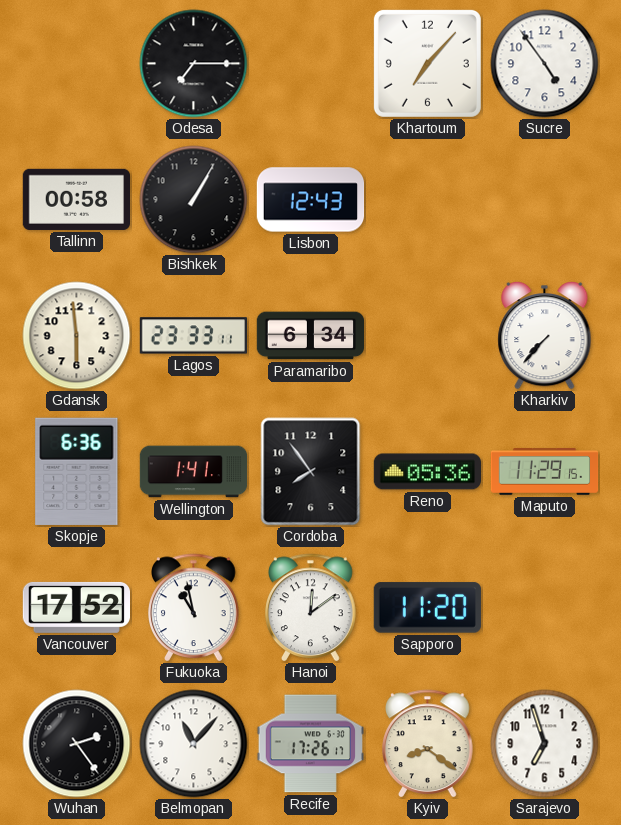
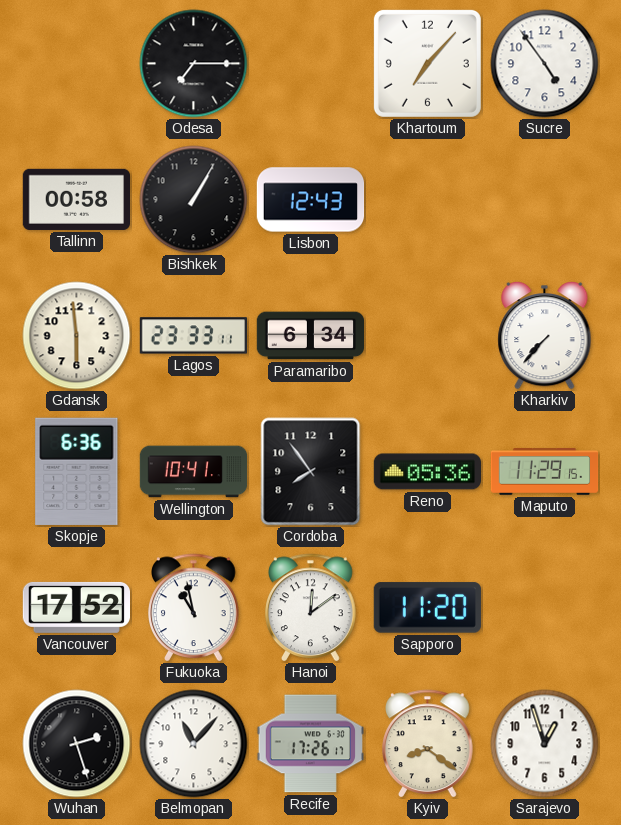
Wellington: 1:41 -> 10:41
Wuhan: 2:24 -> 2:27
Sarajevo: 6:57 -> 12:57
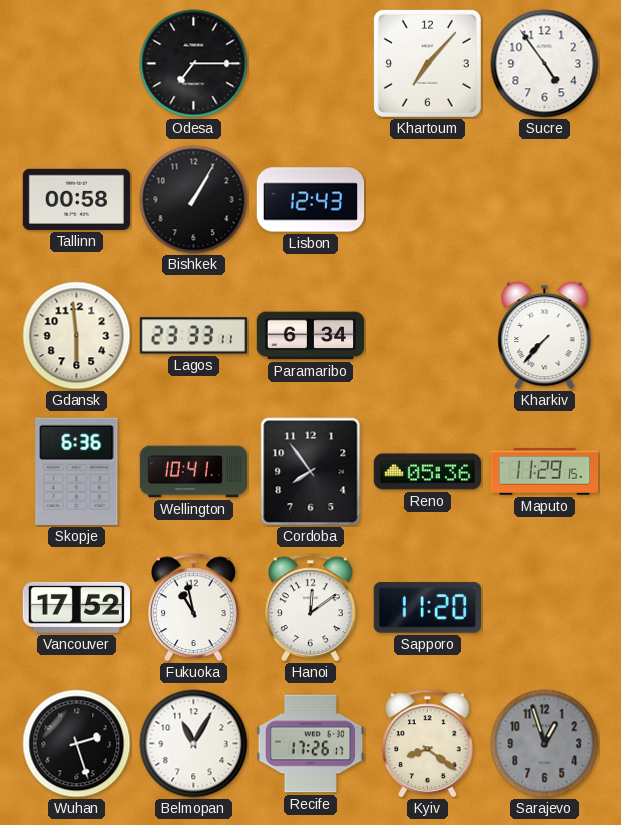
Belmopan: 11:07 -> 11:05
Sarajevo dial: white -> grey
